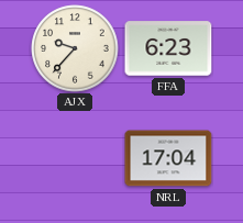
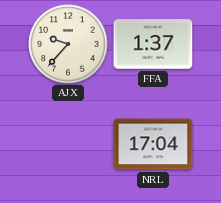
FFA: 6:23 -> 1:37
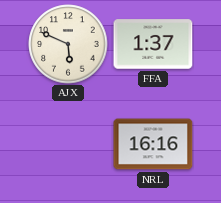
AJX: 9:37 -> 5:49
NRL: 17:04 -> 16:16
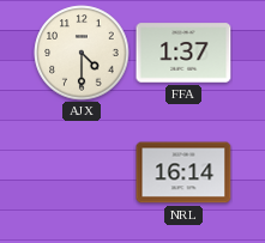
AJX: 5:49 -> 4:30
NRL: 16:16 -> 16:14
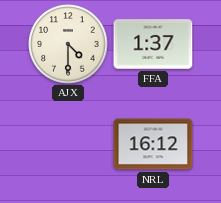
NRL: 16:14 -> 16:12
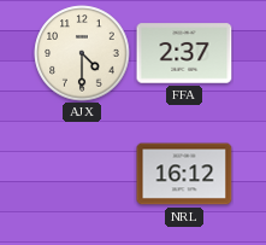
FFA: 1:37 -> 2:37
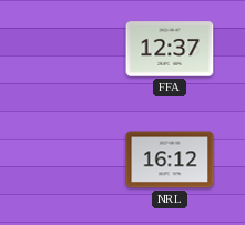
AJX: 4:30 -> none
FFA: 2:37 -> 12:37
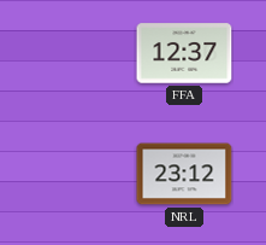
NRL: 16:12 -> 23:12
